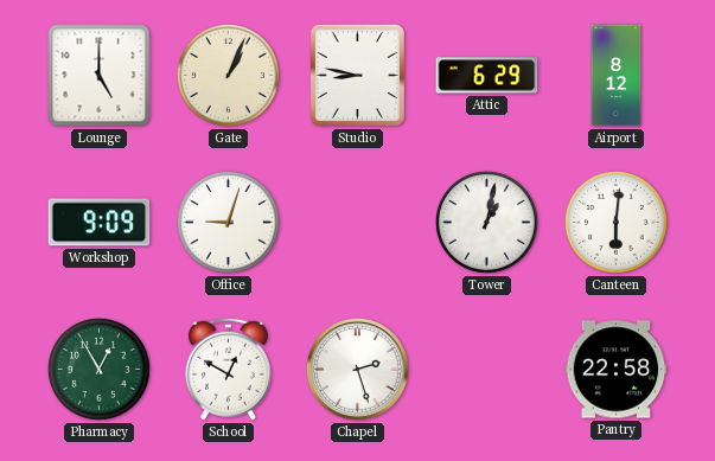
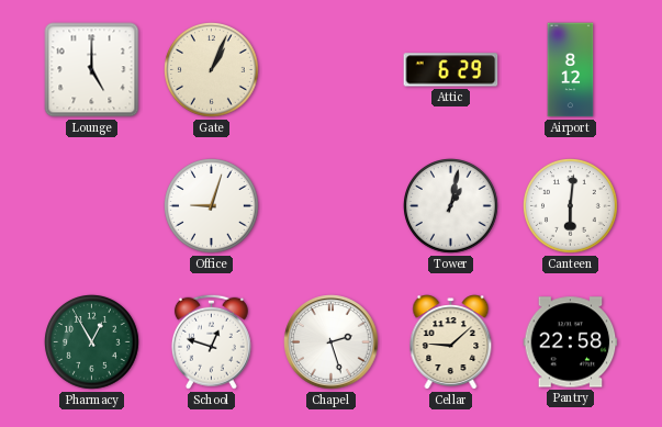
Studio: 8:47 -> none
Workshop: 9:09 -> none
School: 12:50 -> 12:48
Cellar: none -> 9:08
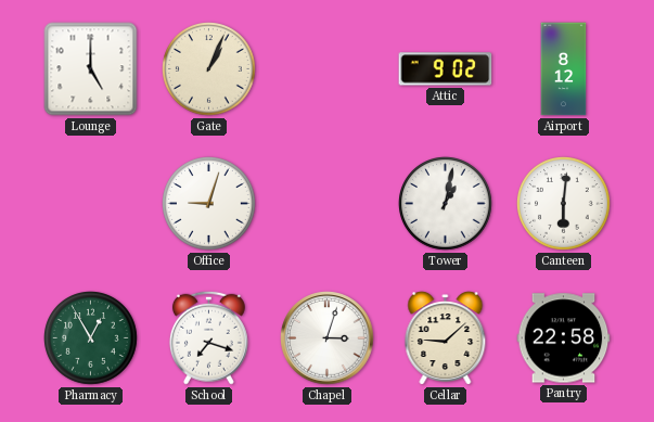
Attic: 6:29 -> 9:02
School: 12:48 -> 7:18
Chapel: 2:27 -> 3:03
